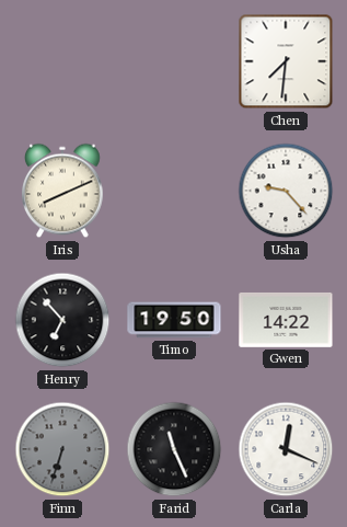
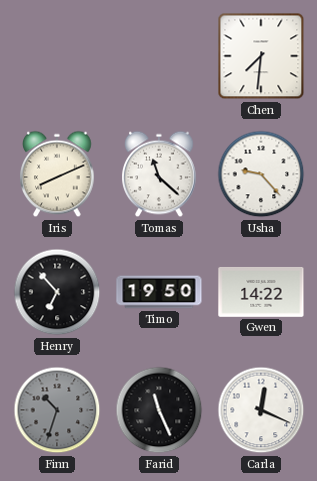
Tomas: none -> 11:22
Finn: 6:33 -> 10:33
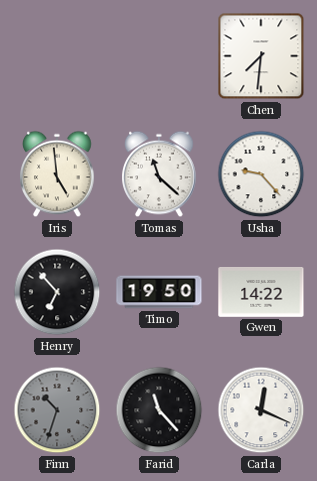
Iris: 8:11 -> 4:59
Farid: 11:26 -> 11:23
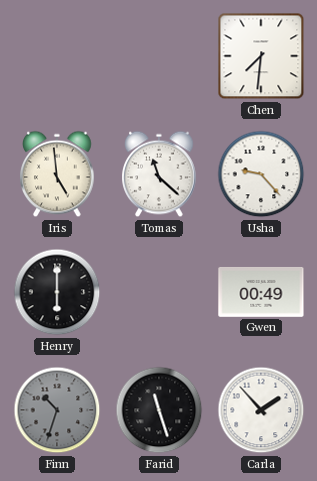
Henry: 6:53 -> 6:00
Timo: 19:50 -> none
Gwen: 14:22 -> 00:49
Farid: 11:23 -> 11:27
Carla: 12:19 -> 1:53
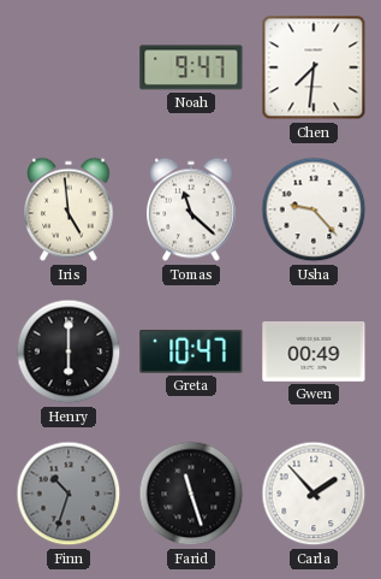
Noah: none -> 9:47
Greta: none -> 10:47
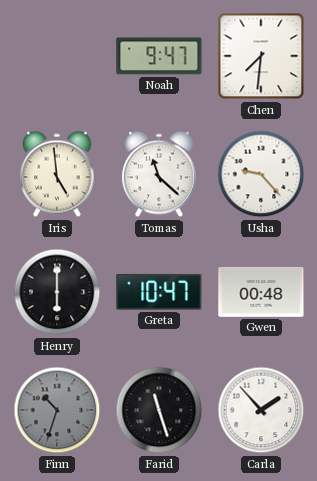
Gwen: 00:49 -> 00:48
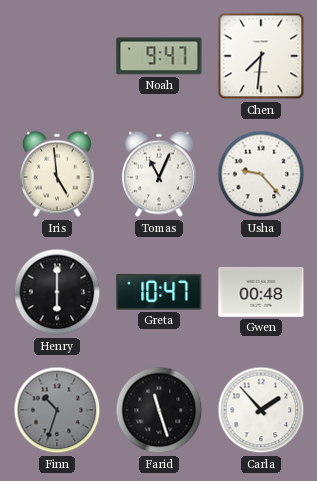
Tomas: 11:22 -> 11:04
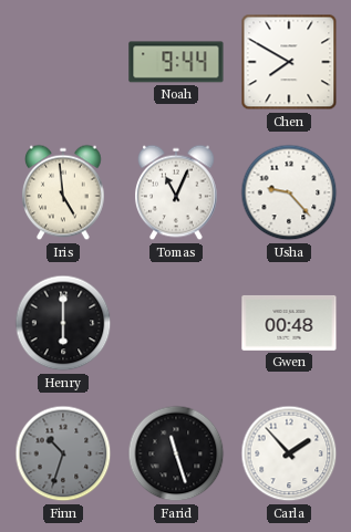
Noah: 9:47 -> 9:44
Chen: 7:31 -> 7:50
Greta: 10:47 -> none
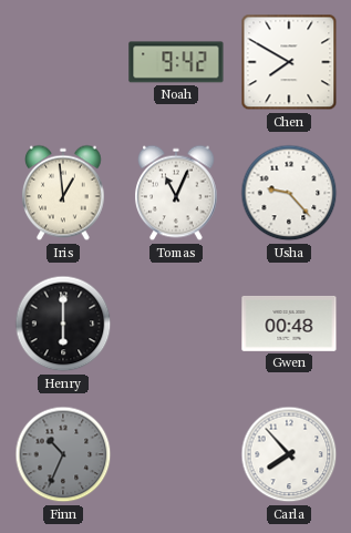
Noah: 9:44 -> 9:42
Iris: 4:59 -> 12:59
Finn: 10:33 -> 10:34
Farid: 11:27 -> none
Carla: 1:53 -> 7:53
